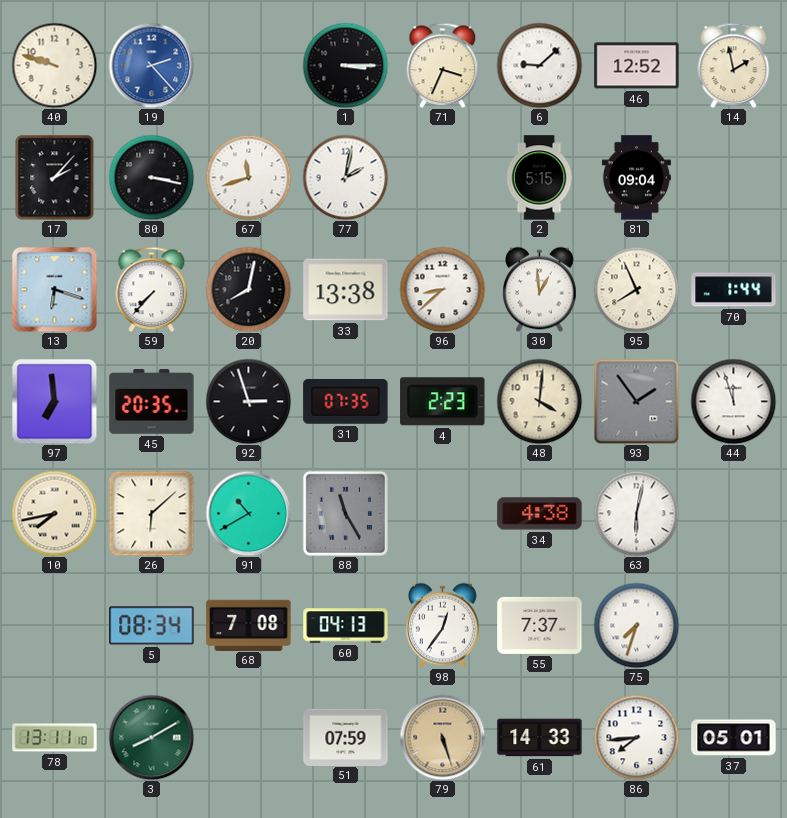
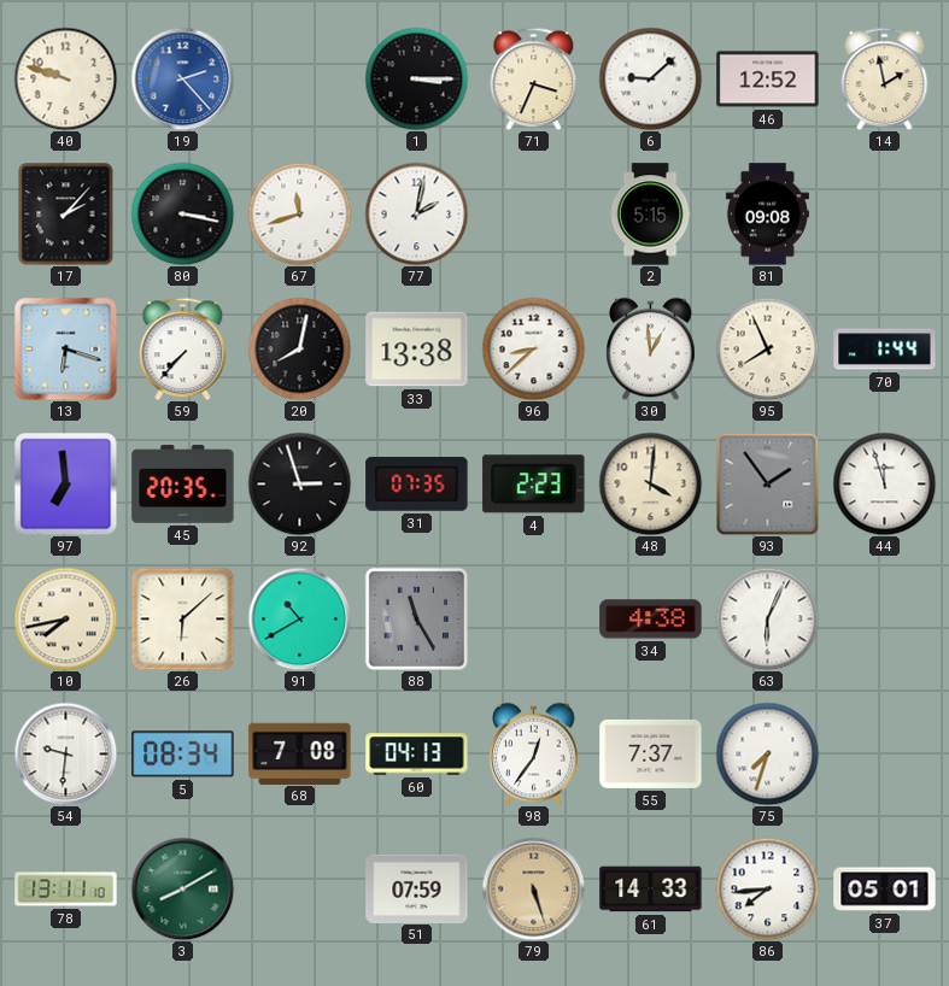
81: 09:04 -> 09:08
63: 6:02 -> 6:04
54: none -> 9:31
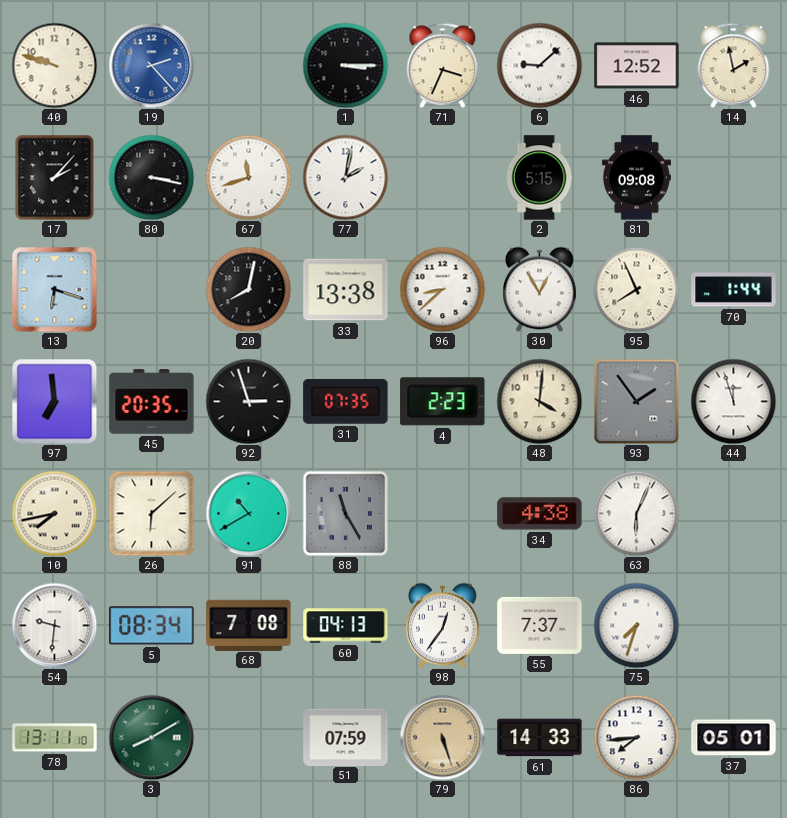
59: 7:37 -> none
30: 12:59 -> 12:55
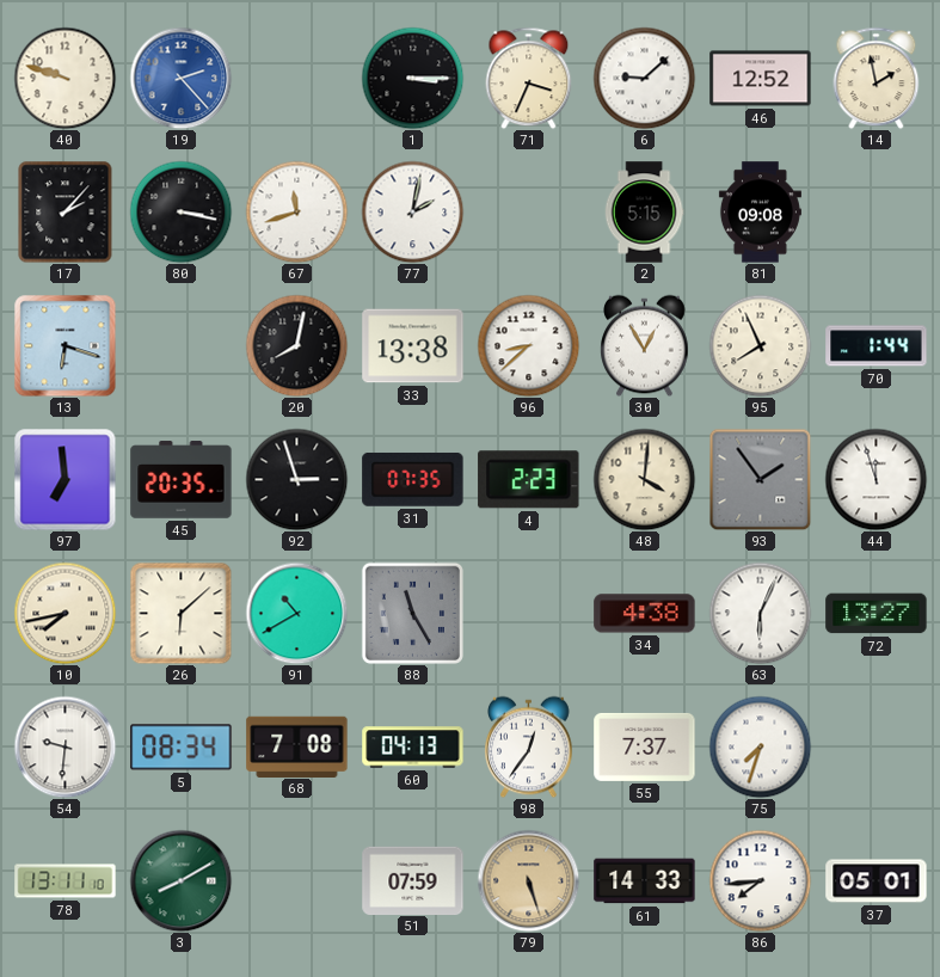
72: none -> 13:27
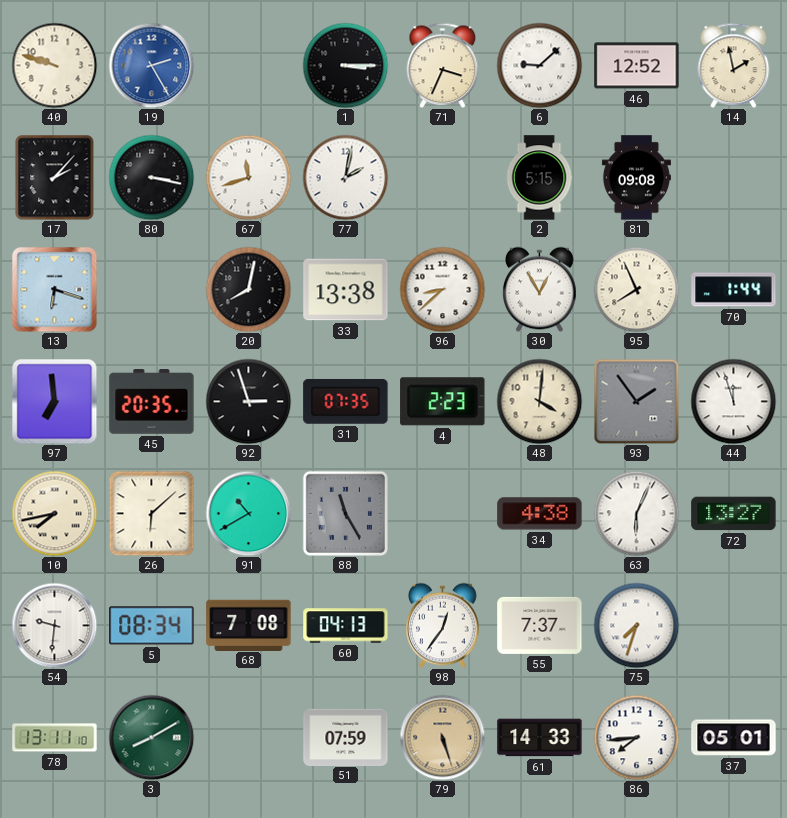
19: 2:23 -> 2:25
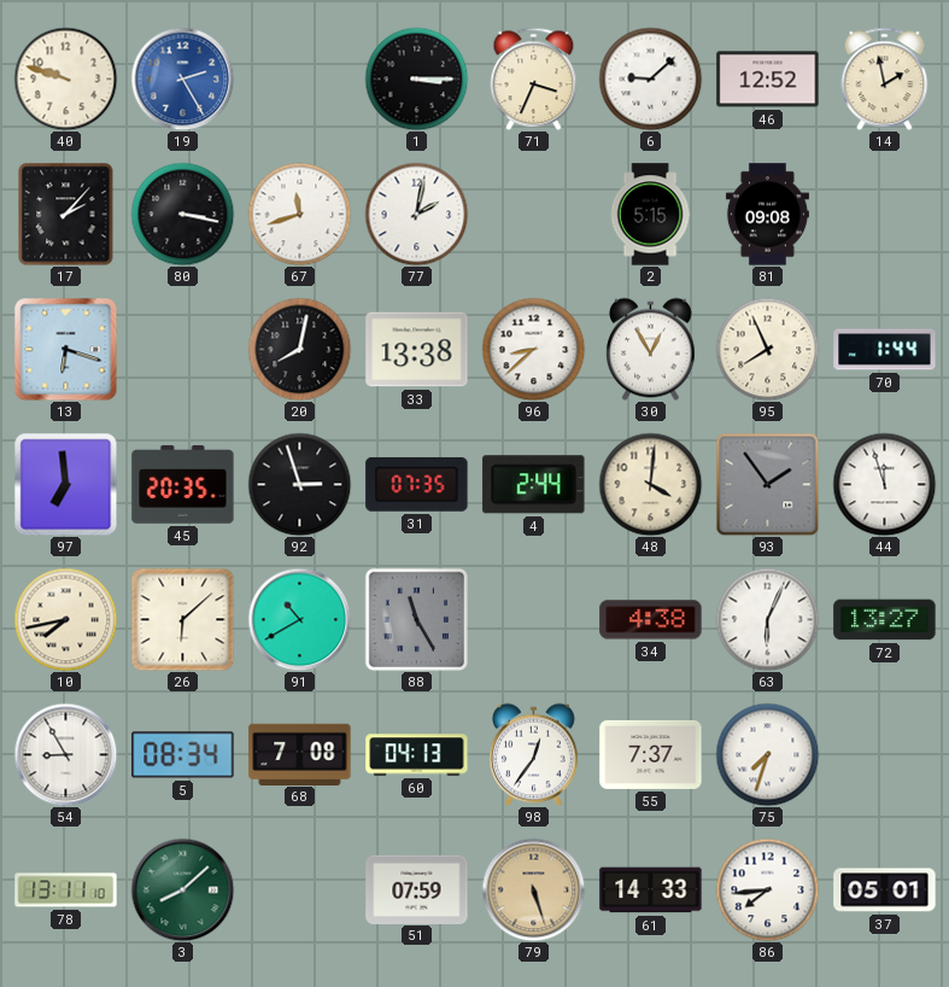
4: 2:23 -> 2:44
54: 9:31 -> 8:55
3: 8:10 -> 8:08
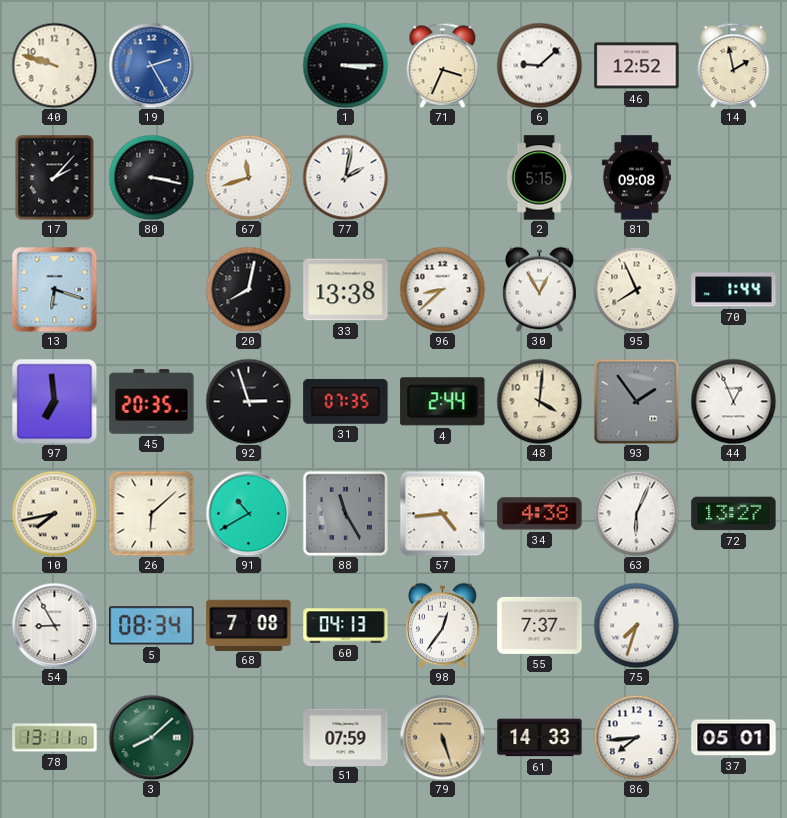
44: 11:57 -> 12:56
57: none -> 4:44
